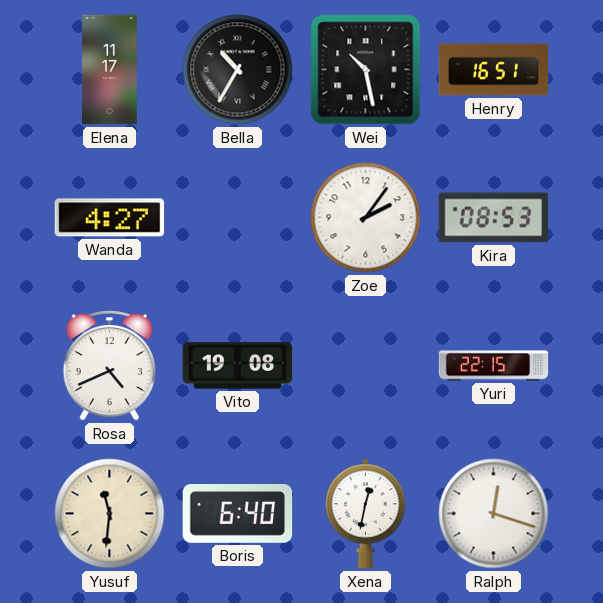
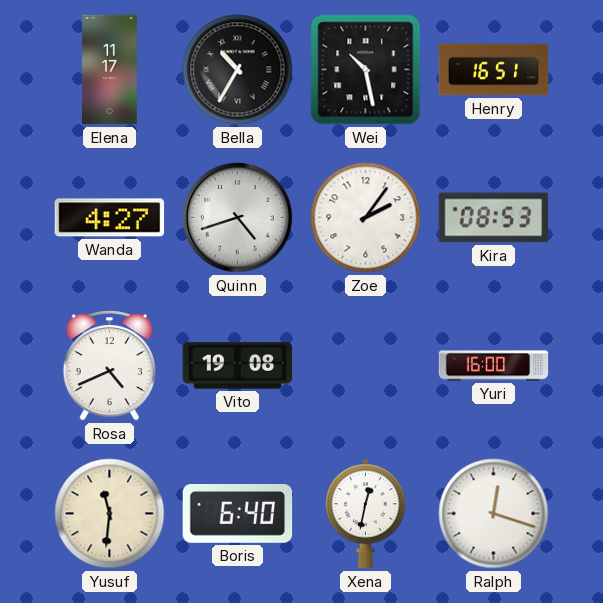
Quinn: none -> 4:42
Yuri: 22:15 -> 16:00
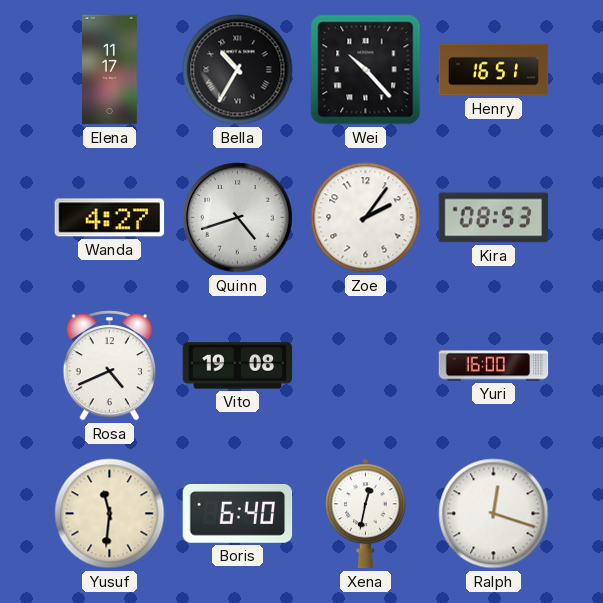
Wei: 10:28 -> 10:23
